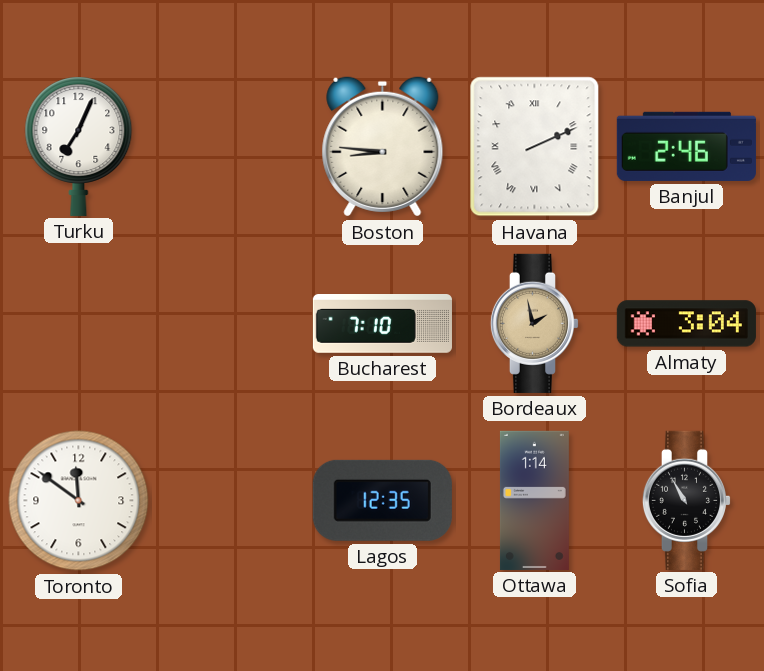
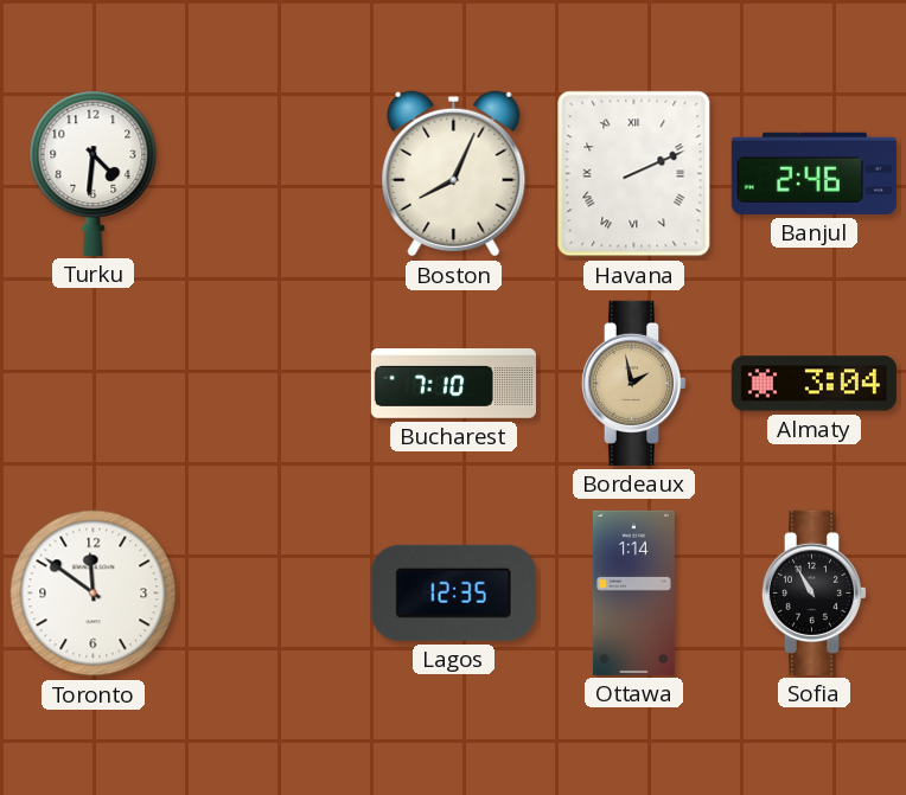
Turku: 7:04 -> 4:31
Boston: 8:46 -> 8:04
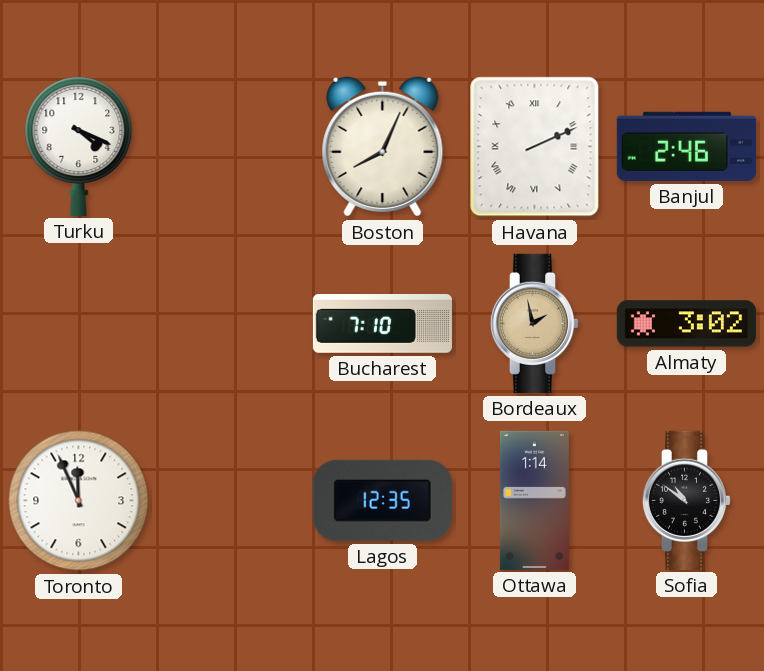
Turku: 4:31 -> 4:19
Almaty: 3:04 -> 3:02
Toronto: 11:51 -> 11:56
Sofia: 10:55 -> 10:51
